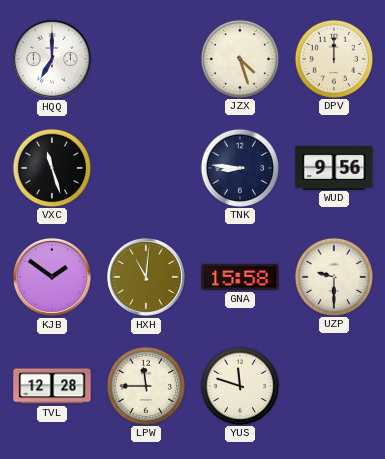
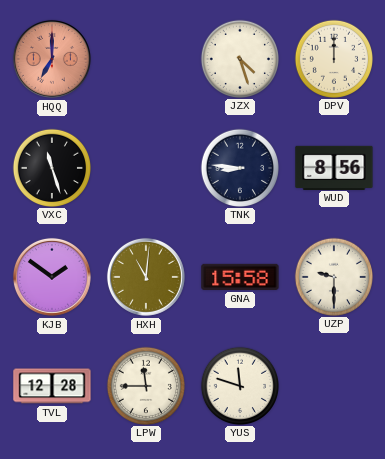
HQQ dial: white -> salmon
WUD: 9:56 -> 8:56
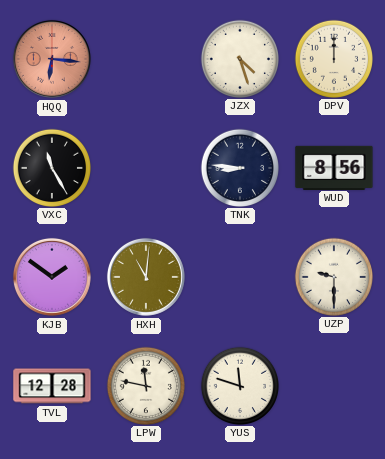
HQQ: 7:00 -> 6:16
VXC: 11:27 -> 11:25
GNA: 15:58 -> none
LPW: 11:45 -> 11:47
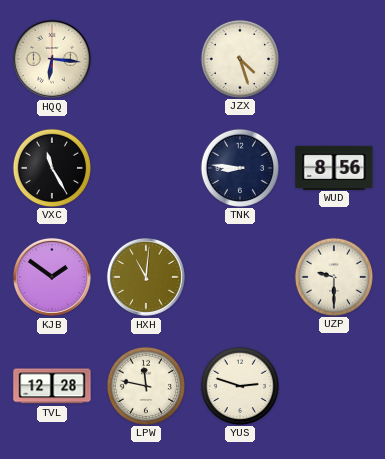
HQQ dial: salmon -> cream
DPV: 12:00 -> none
YUS: 11:48 -> 2:48
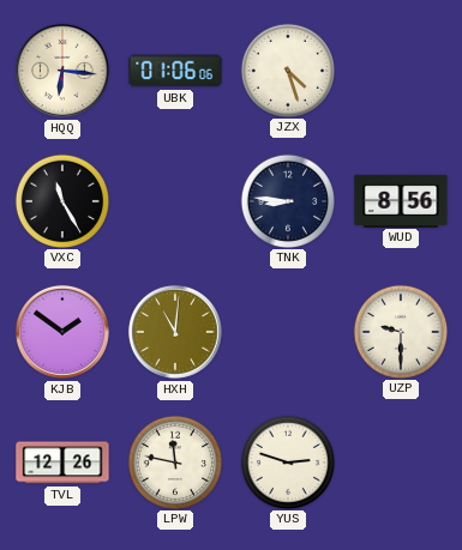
UBK: none -> 01:06
TVL: 12:28 -> 12:26
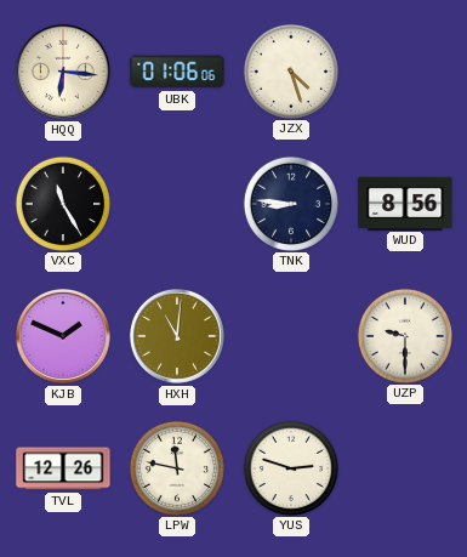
KJB: 1:51 -> 1:49
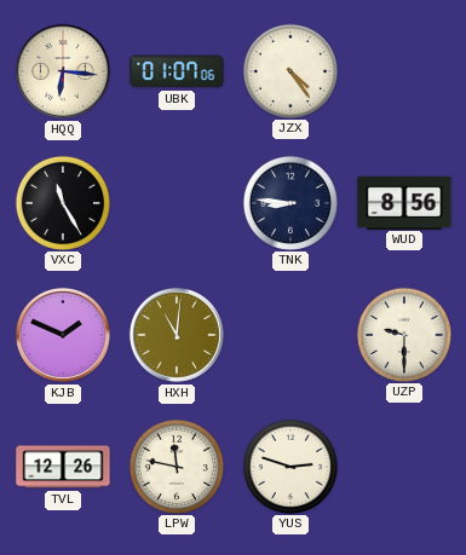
UBK: 01:06 -> 01:07
JZX: 4:27 -> 4:24
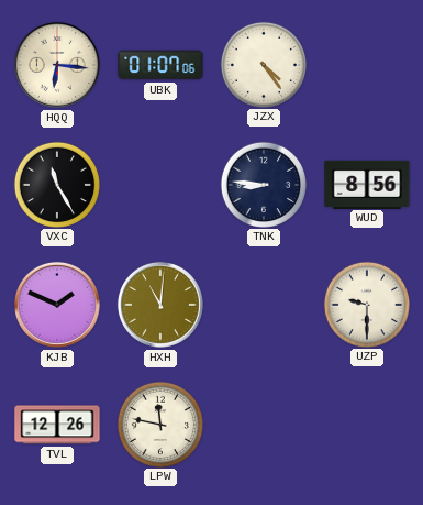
YUS: 2:48 -> none
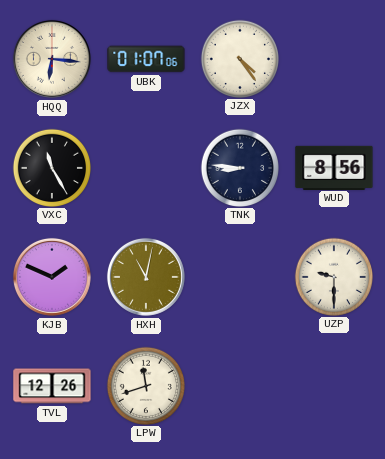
HXH: 11:01 -> 11:02
LPW: 11:47 -> 11:42
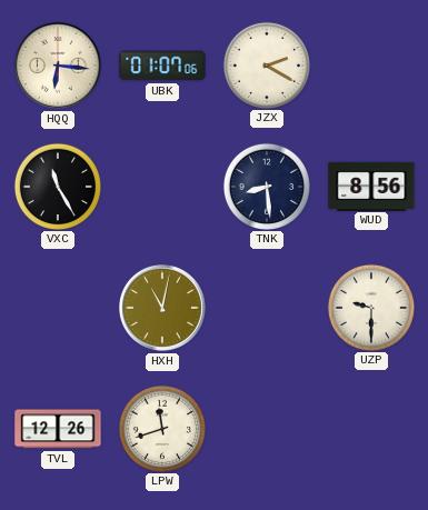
JZX: 4:24 -> 2:20
TNK: 8:46 -> 8:29
KJB: 1:49 -> none
